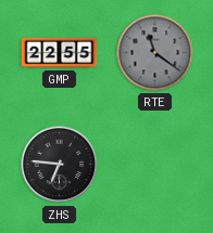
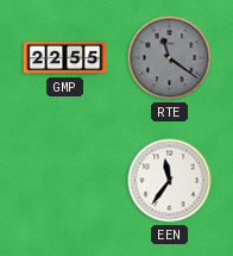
ZHS: 6:46 -> none
EEN: none -> 11:36
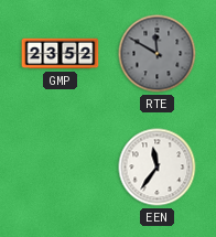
GMP: 22:55 -> 23:52
RTE: 11:21 -> 11:50
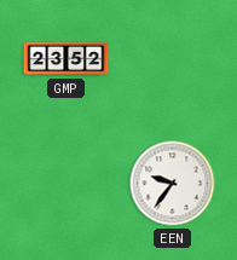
RTE: 11:50 -> none
EEN: 11:36 -> 9:36
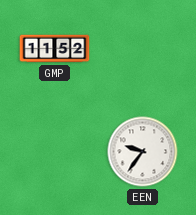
GMP: 23:52 -> 11:52
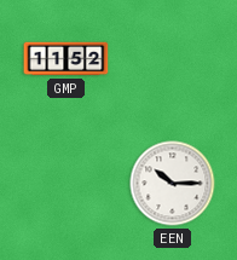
EEN: 9:36 -> 10:15
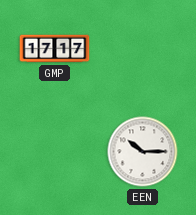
GMP: 11:52 -> 17:17
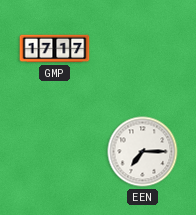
EEN: 10:15 -> 7:15
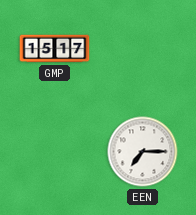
GMP: 17:17 -> 15:17
